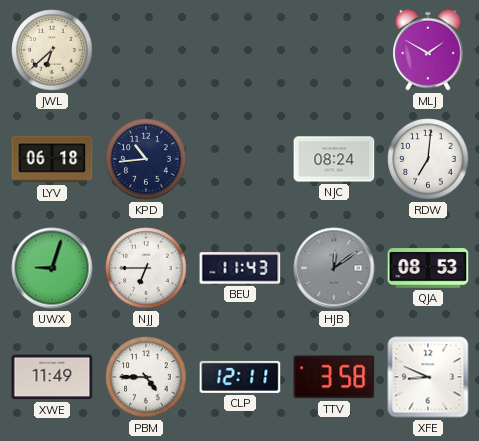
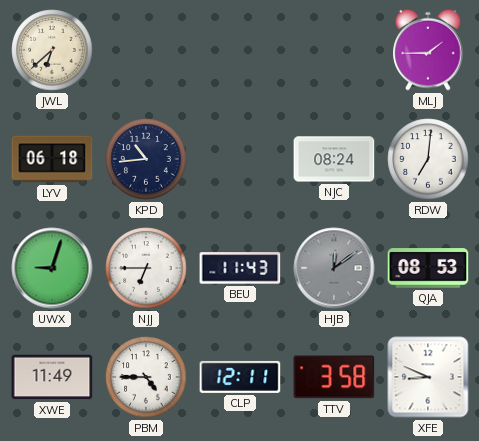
MLJ: 1:50 -> 1:45
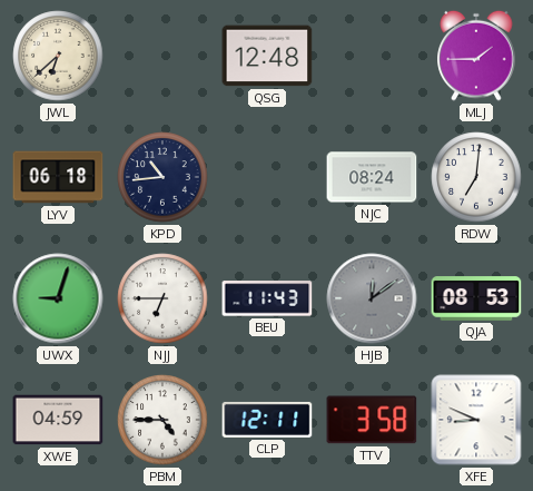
QSG: none -> 12:48
XWE: 11:49 -> 04:59
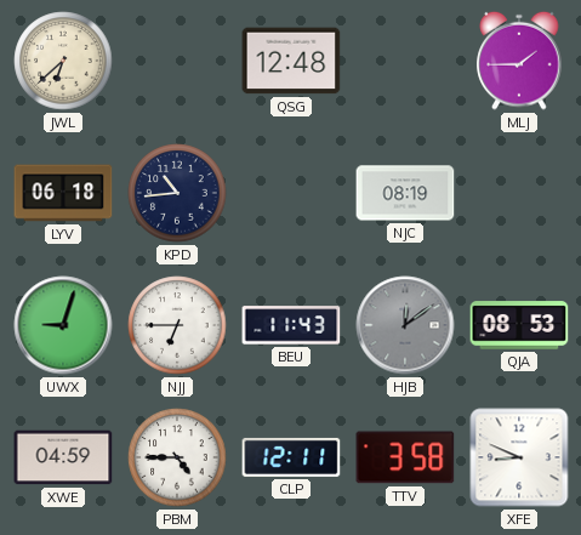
NJC: 08:24 -> 08:19
RDW: 7:01 -> none
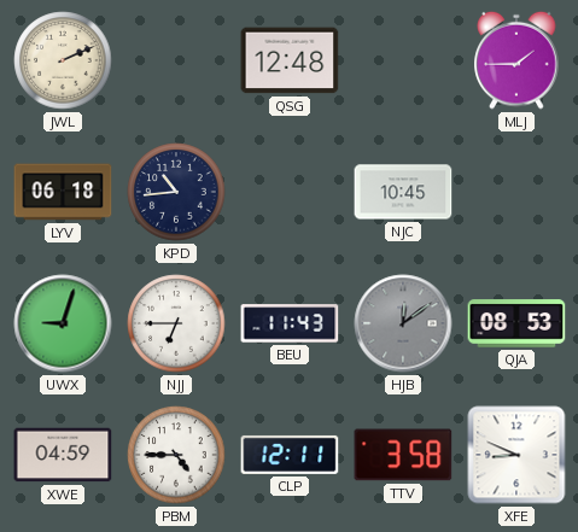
JWL: 6:38 -> 2:11
NJC: 08:19 -> 10:45
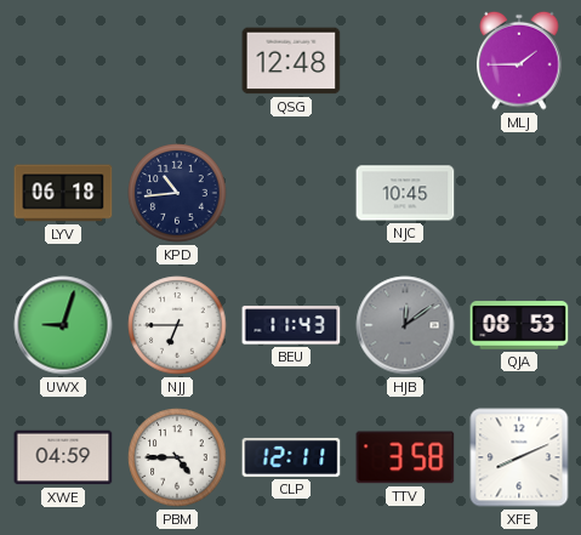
JWL: 2:11 -> none
XFE: 8:49 -> 8:11
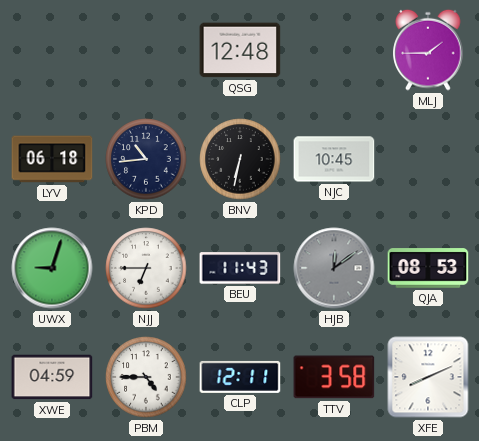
BNV: none -> 6:32
